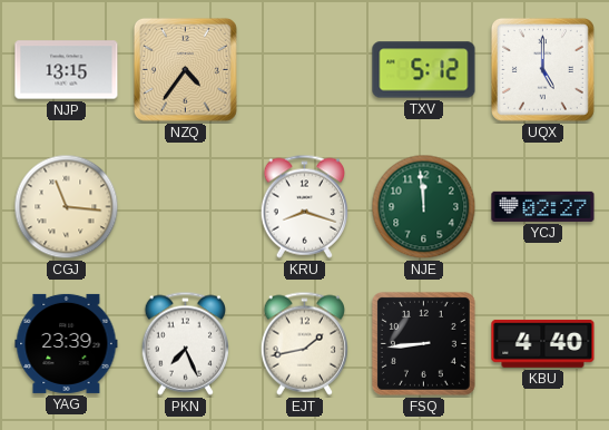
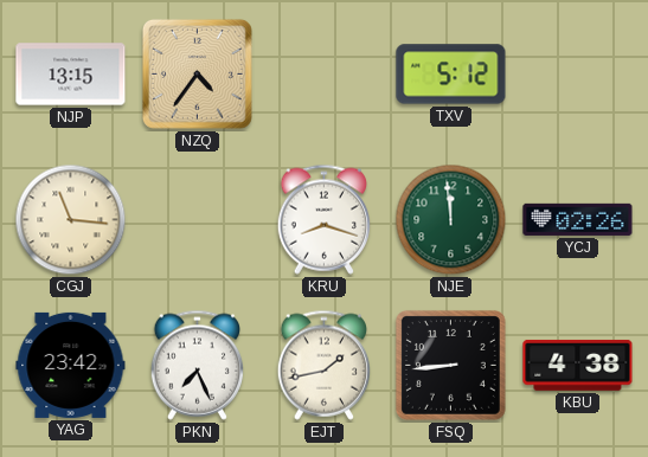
UQX: 5:00 -> none
YCJ: 02:27 -> 02:26
YAG: 23:39 -> 23:42
KBU: 4:40 -> 4:38
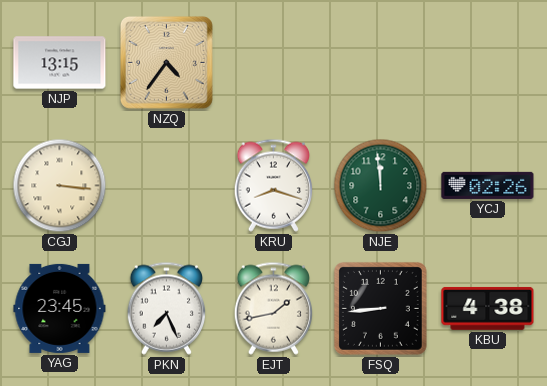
TXV: 5:12 -> none
CGJ: 11:16 -> 3:16
YAG: 23:42 -> 23:45
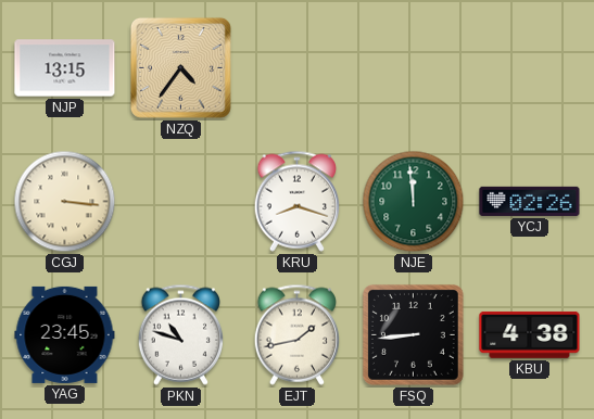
PKN: 7:26 -> 10:48
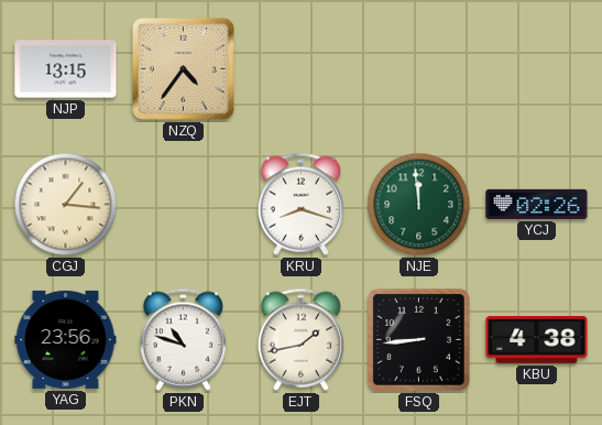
CGJ: 3:16 -> 1:16
YAG: 23:45 -> 23:56
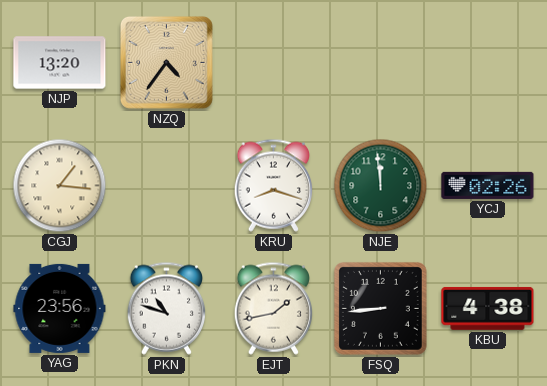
NJP: 13:15 -> 13:20
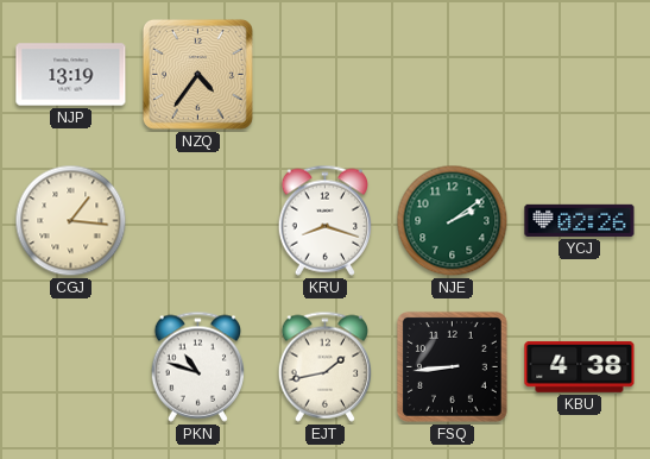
NJP: 13:20 -> 13:19
NJE: 11:59 -> 2:09
YAG: 23:56 -> none
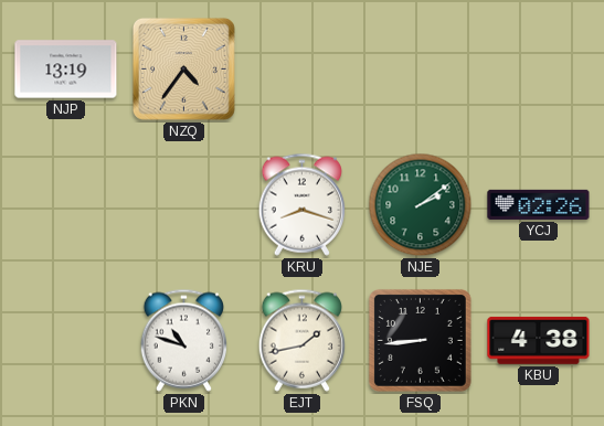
CGJ: 1:16 -> none
